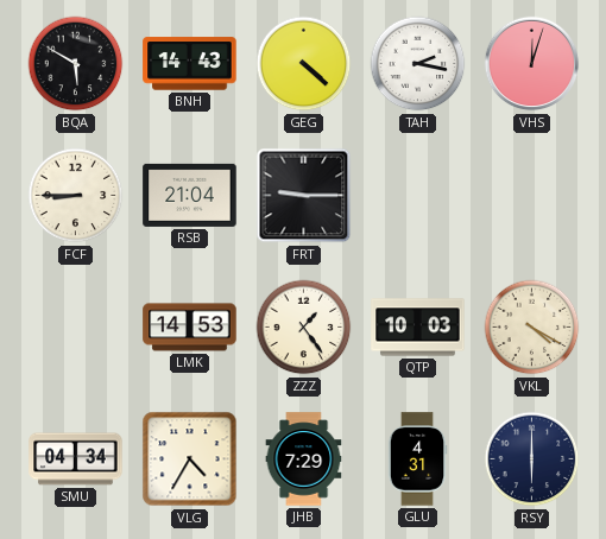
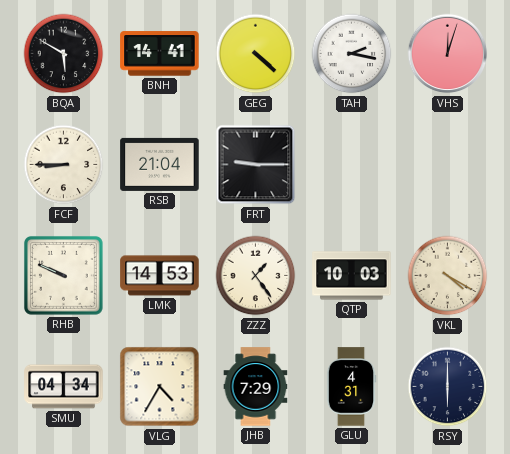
BNH: 14:43 -> 14:41
RHB: none -> 9:49
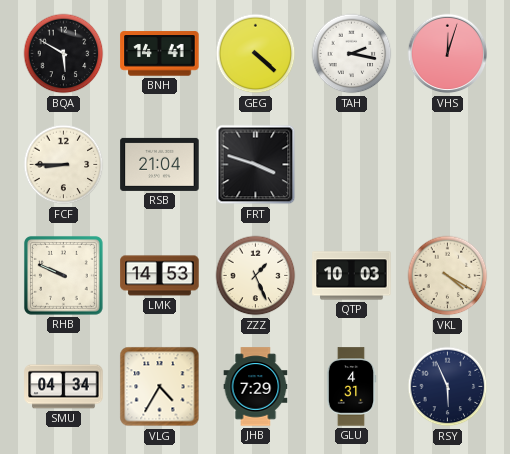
FRT: 9:15 -> 3:48
ZZZ: 1:24 -> 1:26
RSY: 6:00 -> 5:56
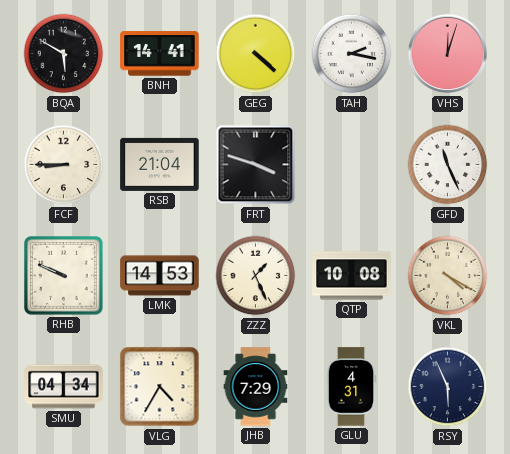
GFD: none -> 11:26
QTP: 10:03 -> 10:08
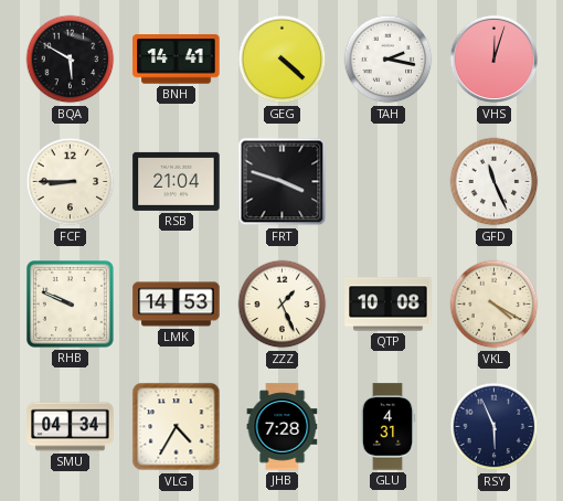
JHB: 7:29 -> 7:28
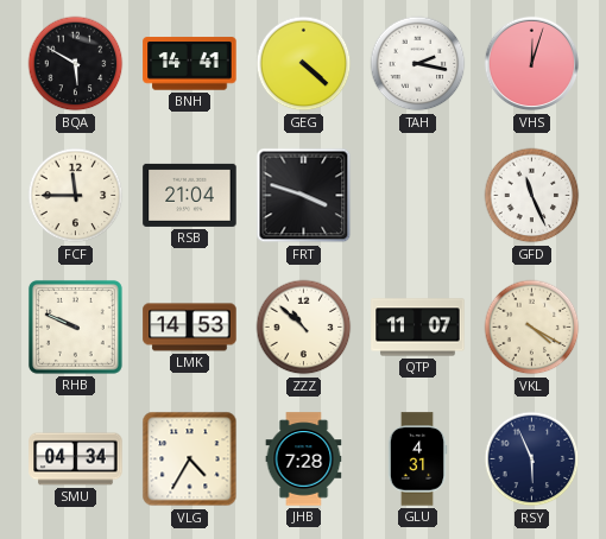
FCF: 8:45 -> 11:45
ZZZ: 1:26 -> 10:52
QTP: 10:08 -> 11:07
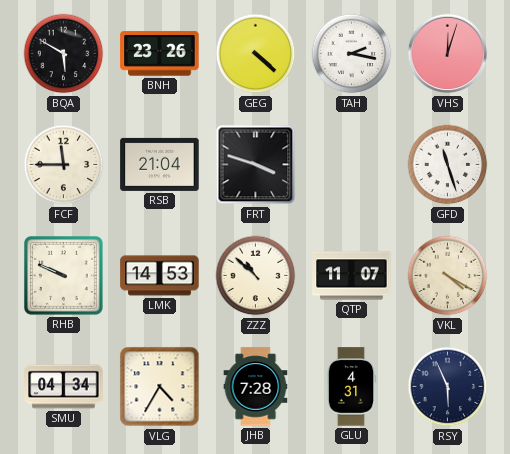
BNH: 14:41 -> 23:26
GFD: 11:26 -> 11:27
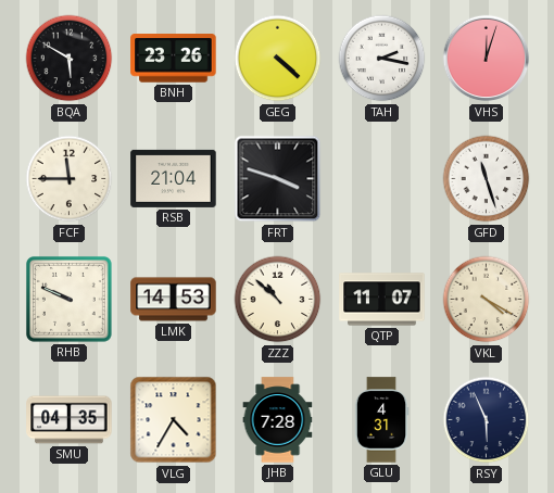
SMU: 04:34 -> 04:35
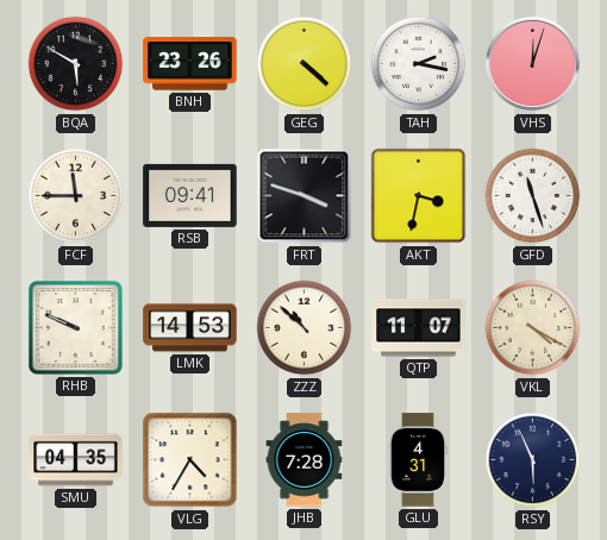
RSB: 21:04 -> 09:41
AKT: none -> 3:32
